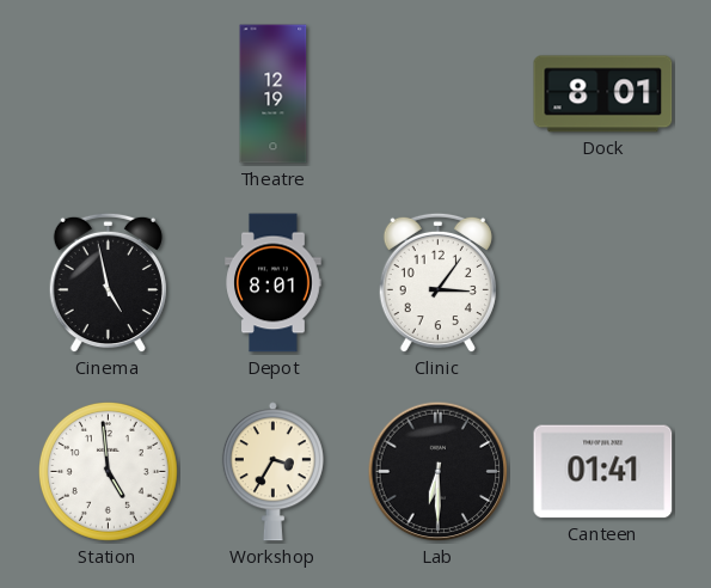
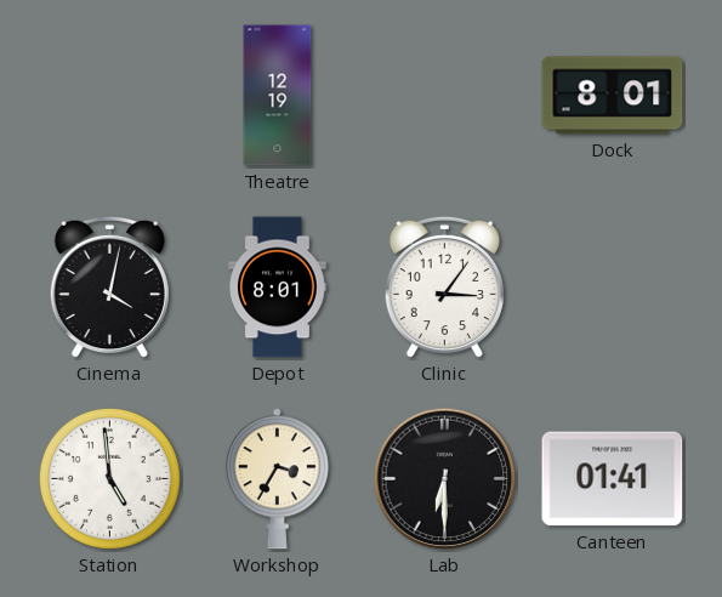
Cinema: 4:58 -> 4:02
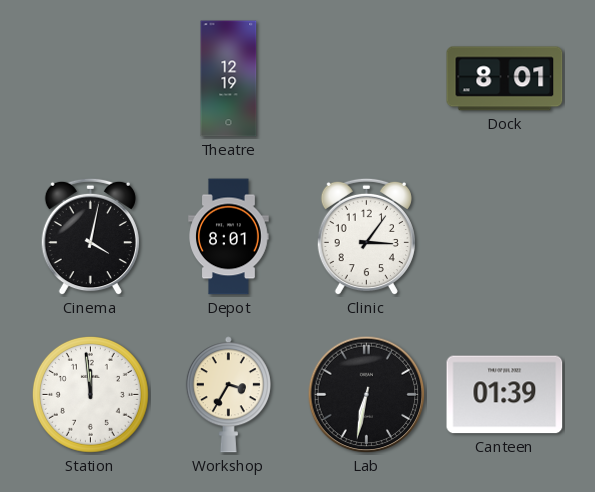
Station: 4:59 -> 11:59
Lab: 6:30 -> 6:32
Canteen: 01:41 -> 01:39
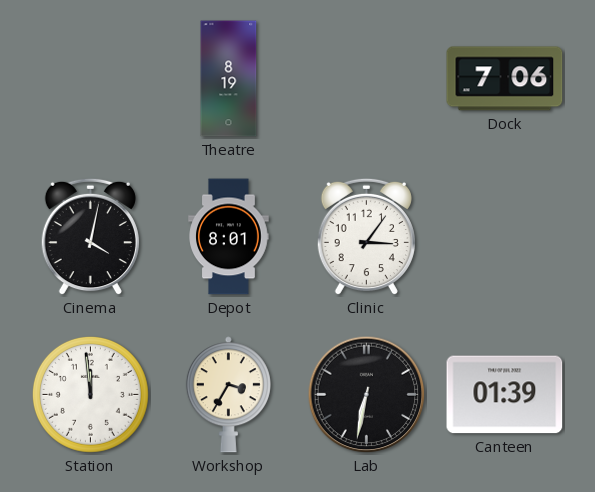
Theatre: 12:19 -> 8:19
Dock: 8:01 -> 7:06
